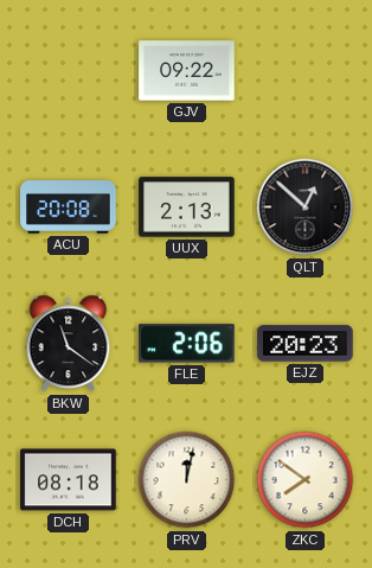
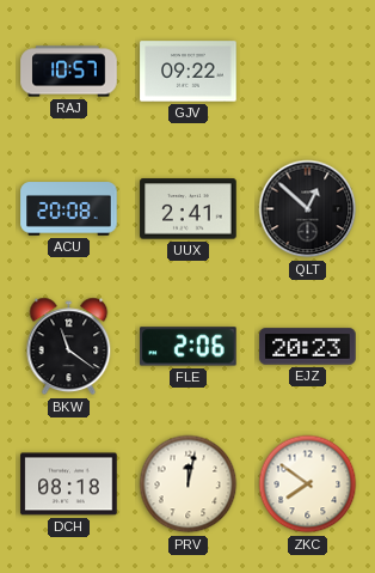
RAJ: none -> 10:57
UUX: 2:13 -> 2:41
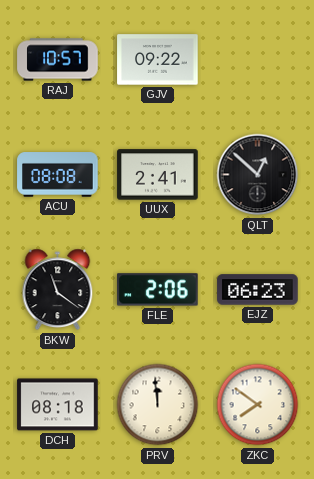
ACU: 20:08 -> 08:08
EJZ: 20:23 -> 06:23
PRV: 12:02 -> 11:59
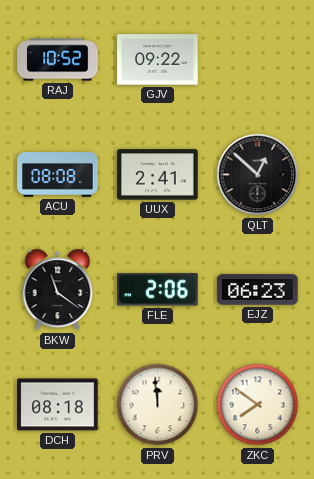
RAJ: 10:57 -> 10:52
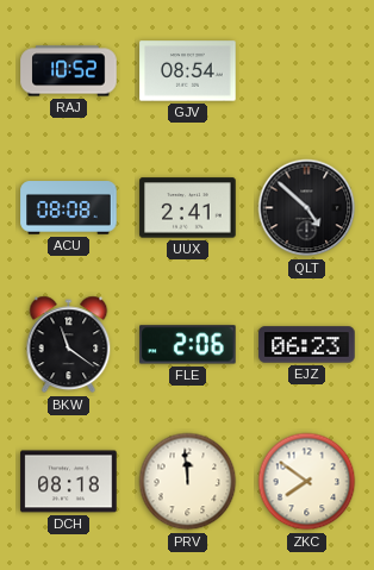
GJV: 09:22 -> 08:54
QLT: 12:52 -> 4:52
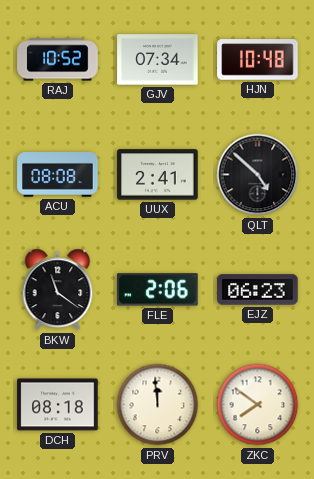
GJV: 08:54 -> 07:34
HJN: none -> 10:48
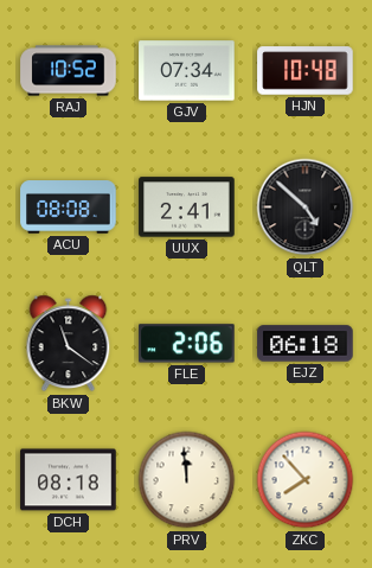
EJZ: 06:23 -> 06:18
ZKC: 7:51 -> 7:53
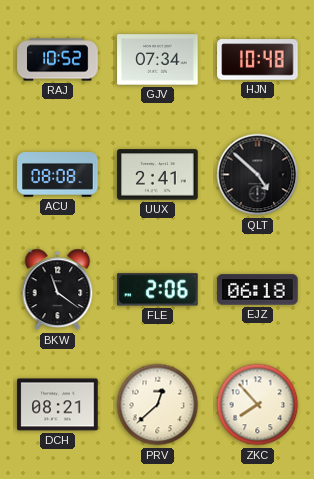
DCH: 08:18 -> 08:21
PRV: 11:59 -> 12:38
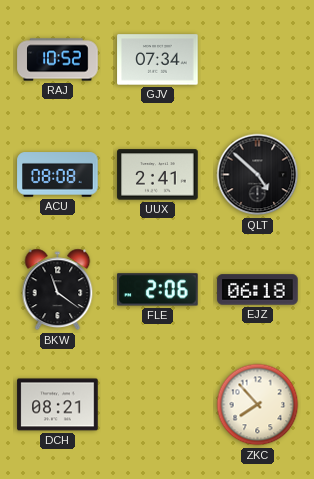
HJN: 10:48 -> none
PRV: 12:38 -> none
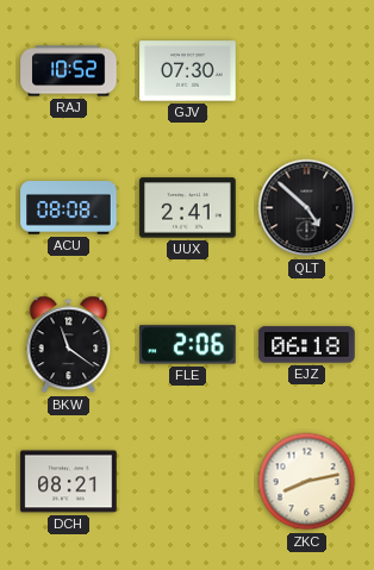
GJV: 07:34 -> 07:30
ZKC: 7:53 -> 8:13
